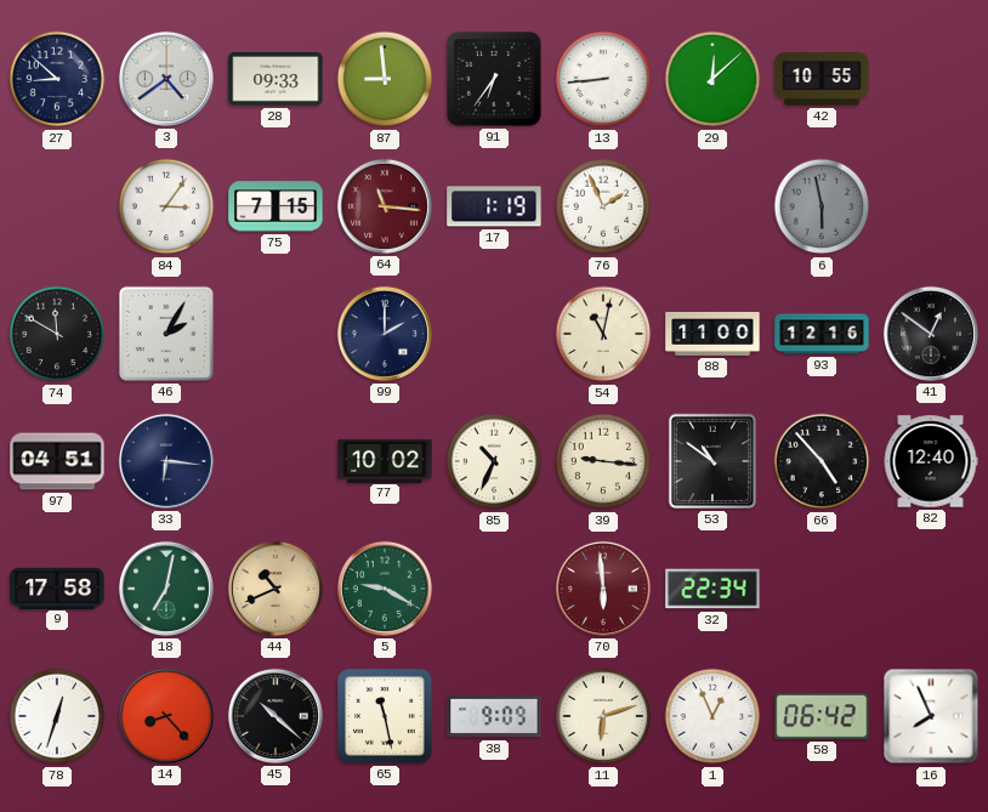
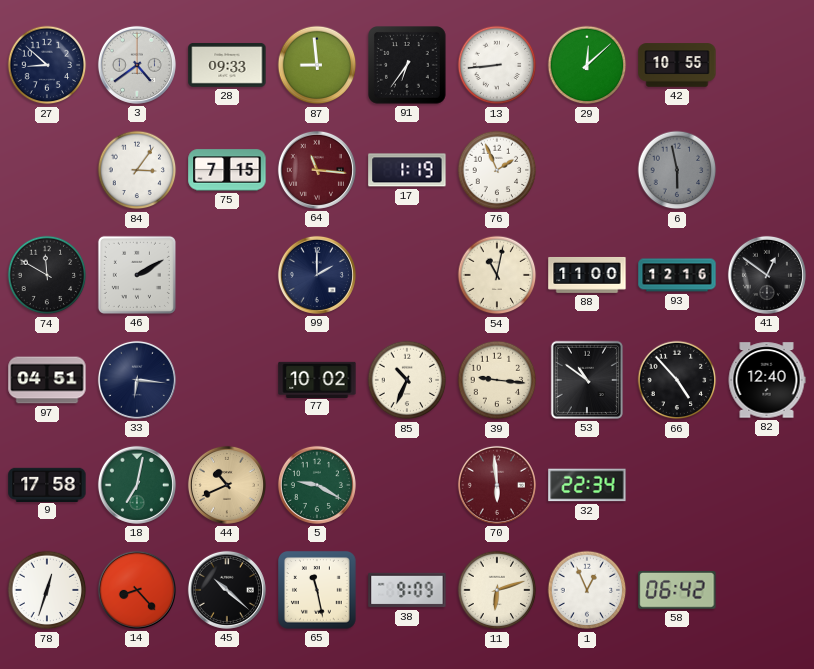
46: 2:05 -> 2:10
16: 7:56 -> none
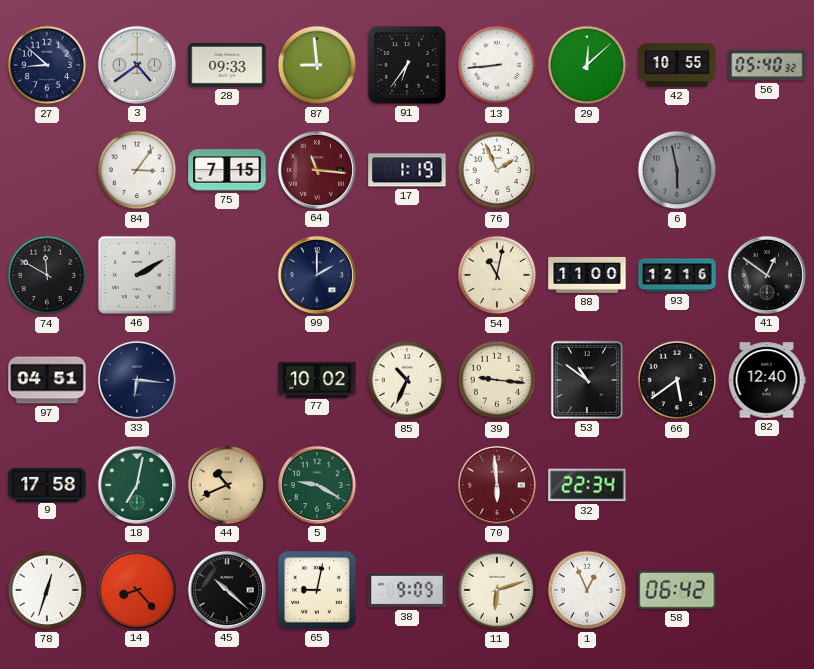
56: none -> 05:40
66: 4:53 -> 5:39
65: 11:28 -> 9:02
